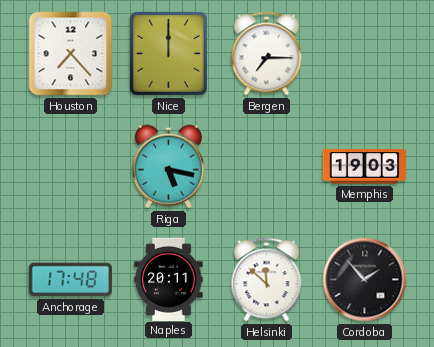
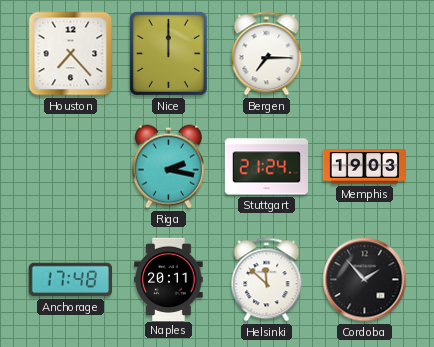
Riga: 5:17 -> 2:17
Stuttgart: none -> 21:24
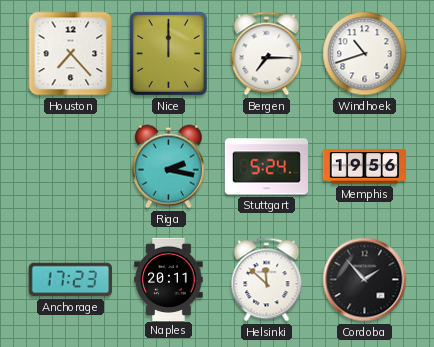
Windhoek: none -> 10:42
Stuttgart: 21:24 -> 5:24
Memphis: 19:03 -> 19:56
Anchorage: 17:48 -> 17:23
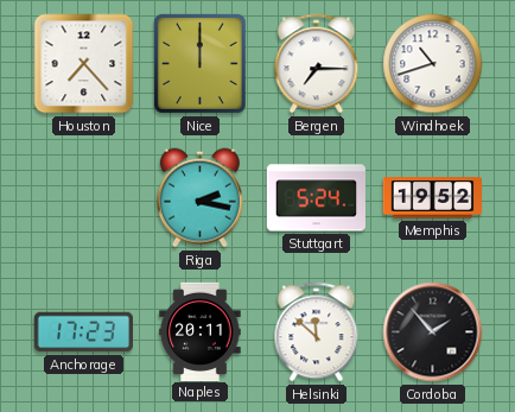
Memphis: 19:56 -> 19:52
